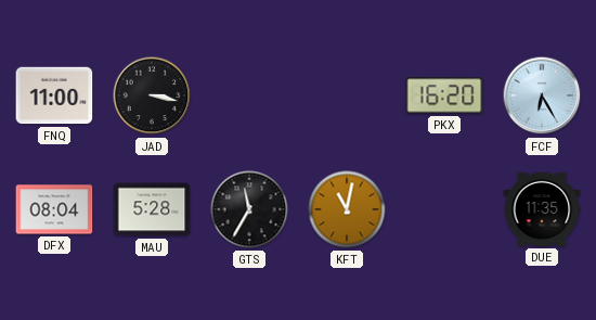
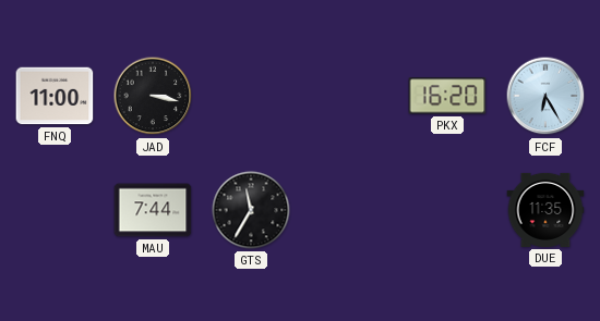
DFX: 08:04 -> none
MAU: 5:28 -> 7:44
KFT: 11:02 -> none
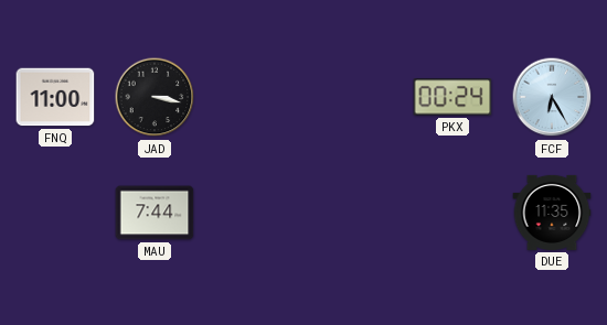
PKX: 16:20 -> 00:24
GTS: 11:35 -> none
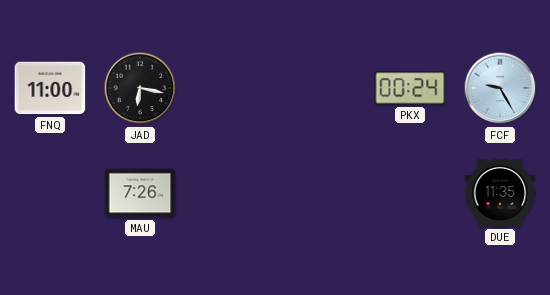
JAD: 3:17 -> 6:17
FCF: 6:25 -> 9:25
MAU: 7:44 -> 7:26
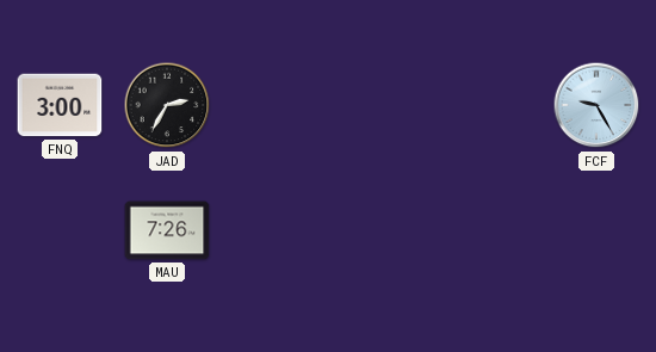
FNQ: 11:00 -> 3:00
JAD: 6:17 -> 2:35
PKX: 00:24 -> none
DUE: 11:35 -> none
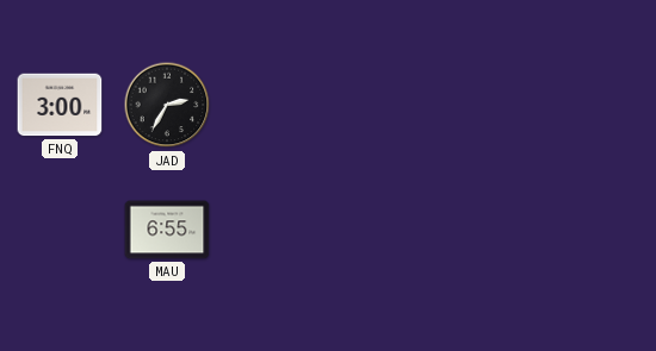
FCF: 9:25 -> none
MAU: 7:26 -> 6:55
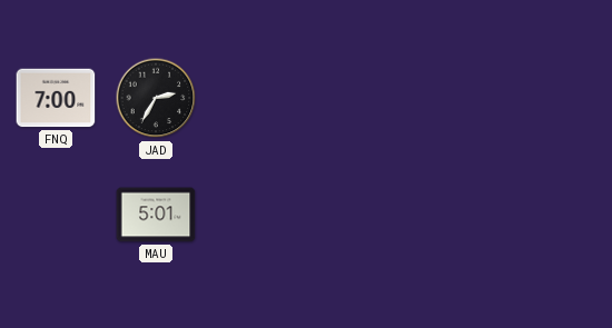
FNQ: 3:00 -> 7:00
MAU: 6:55 -> 5:01
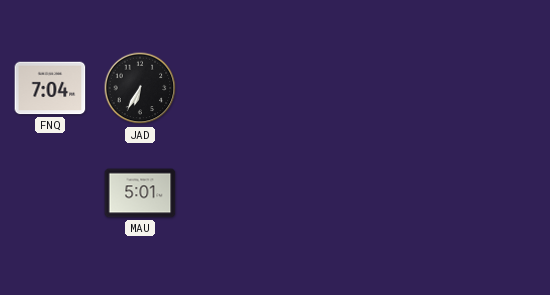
FNQ: 7:00 -> 7:04
JAD: 2:35 -> 6:35
